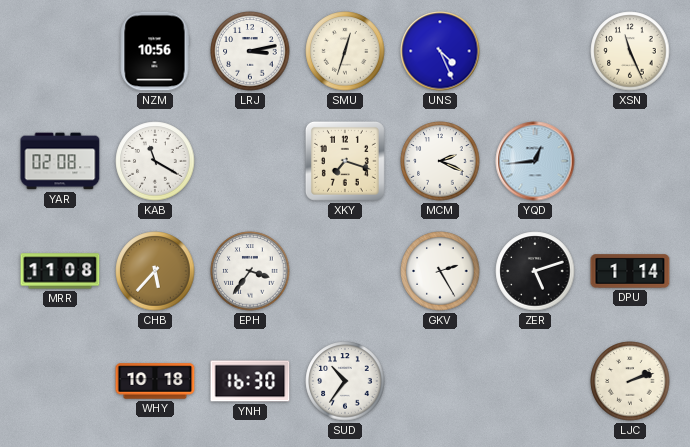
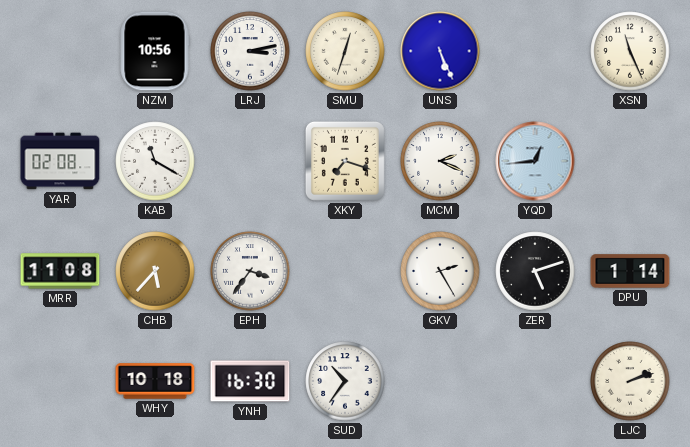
UNS: 4:26 -> 5:26
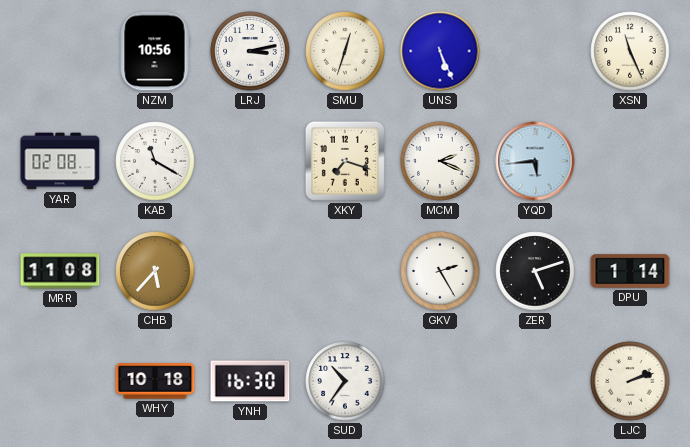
YQD: 12:44 -> 5:44
EPH: 3:36 -> none
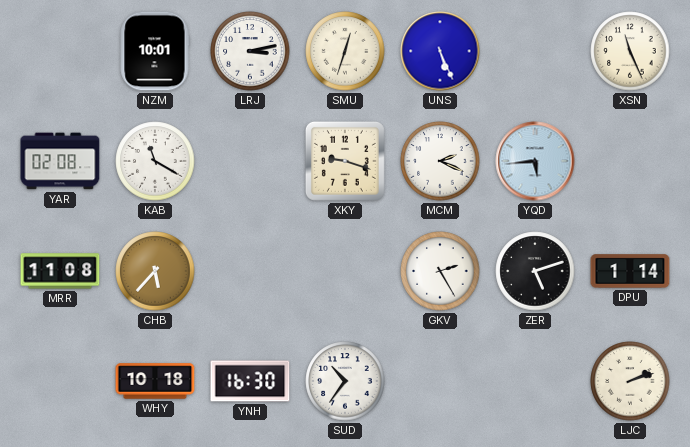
NZM: 10:56 -> 10:01
XKY: 7:18 -> 9:18
